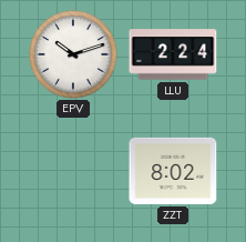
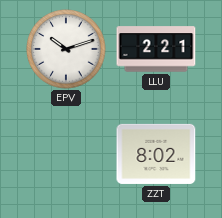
LLU: 2:24 -> 2:21
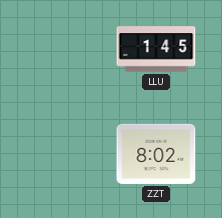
EPV: 10:12 -> none
LLU: 2:21 -> 1:45
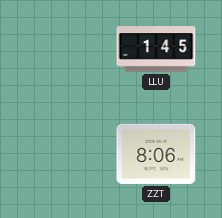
ZZT: 8:02 -> 8:06
